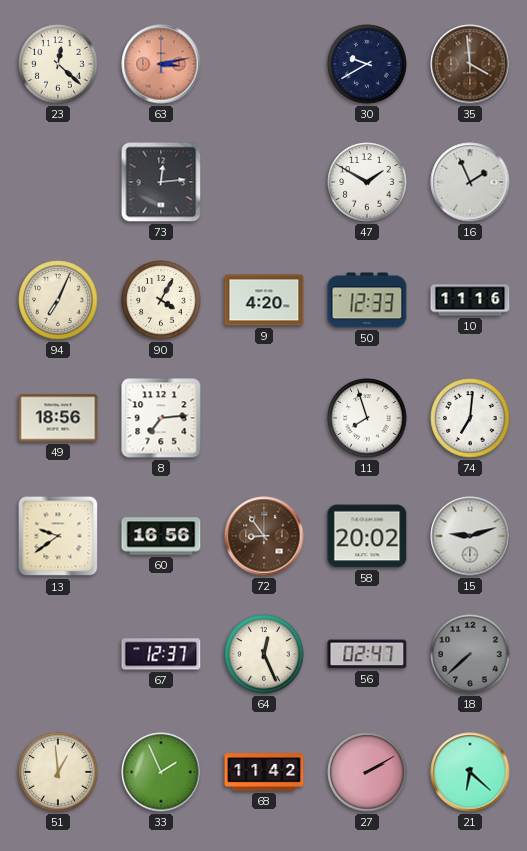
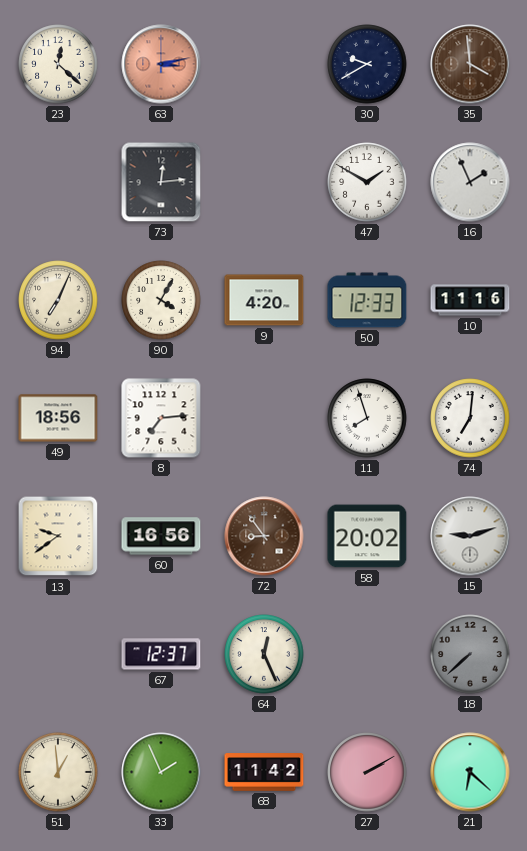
56: 02:47 -> none
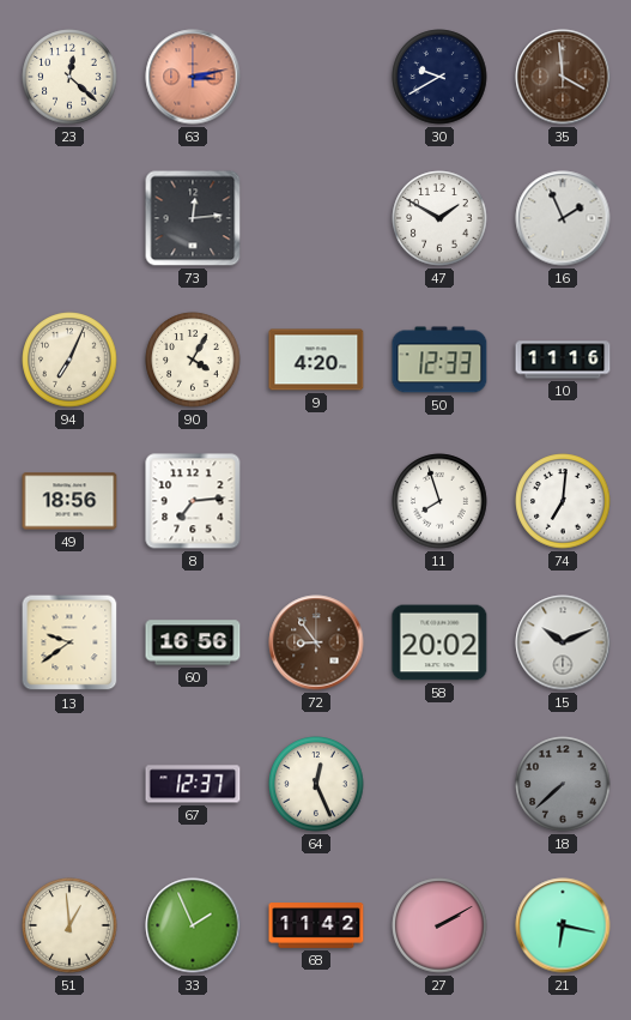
15: 9:12 -> 10:11
21: 6:22 -> 6:17
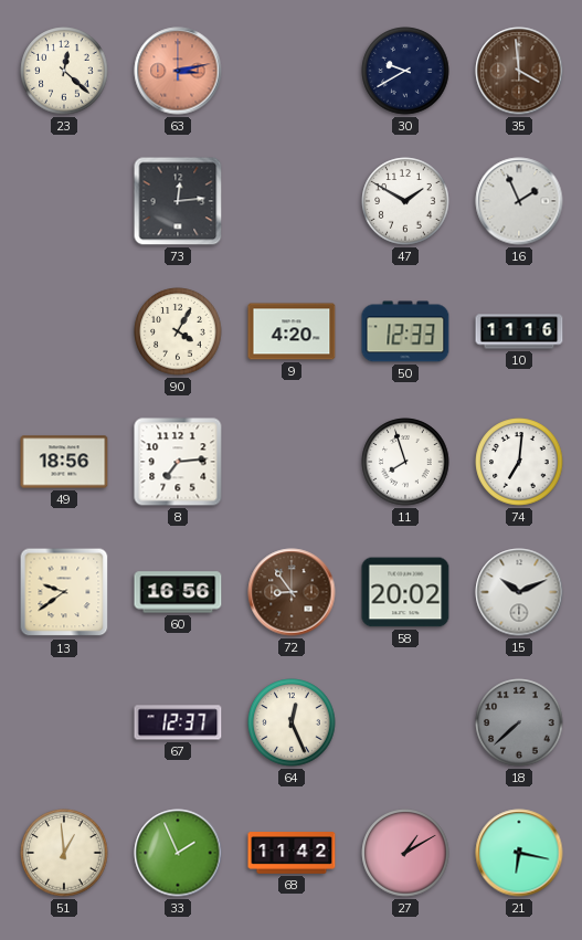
94: 7:04 -> none
27: 2:10 -> 1:10
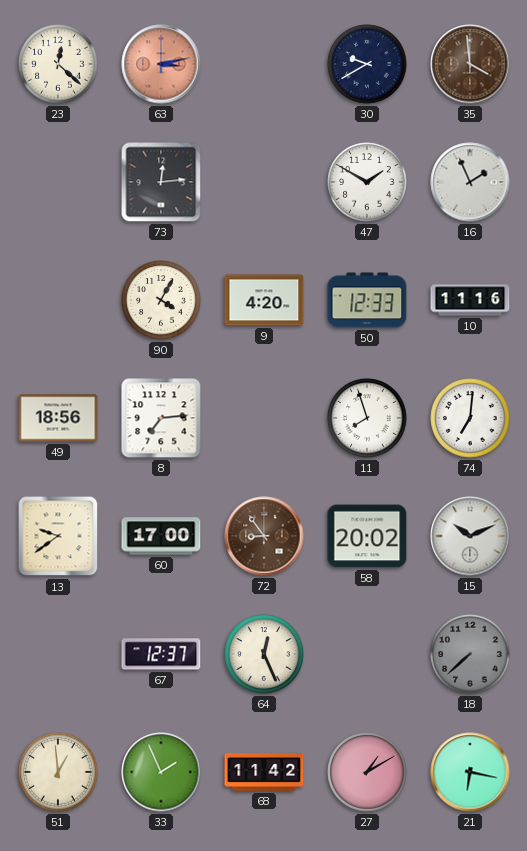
60: 16:56 -> 17:00
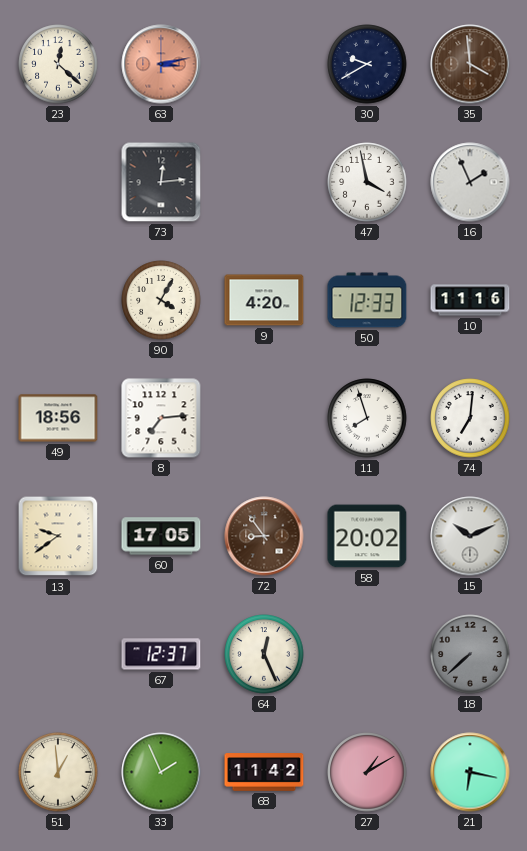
47: 1:50 -> 3:58
60: 17:00 -> 17:05
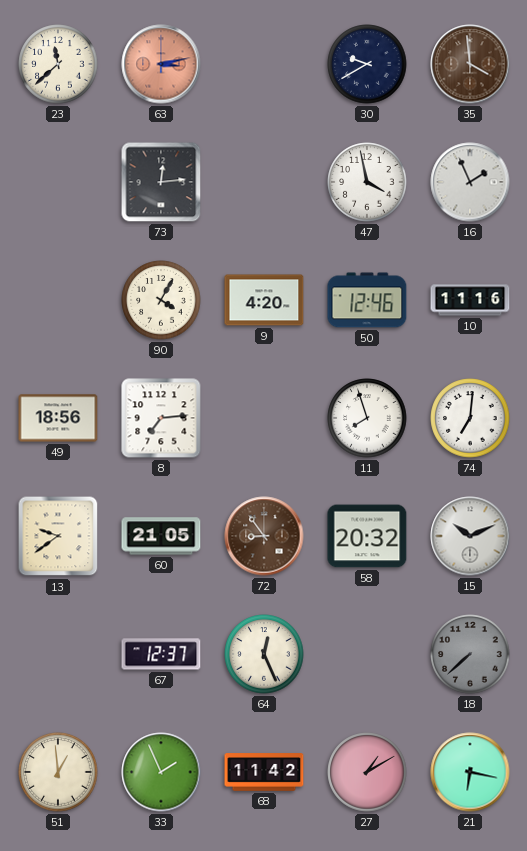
23: 12:22 -> 11:38
50: 12:33 -> 12:46
60: 17:05 -> 21:05
58: 20:02 -> 20:32
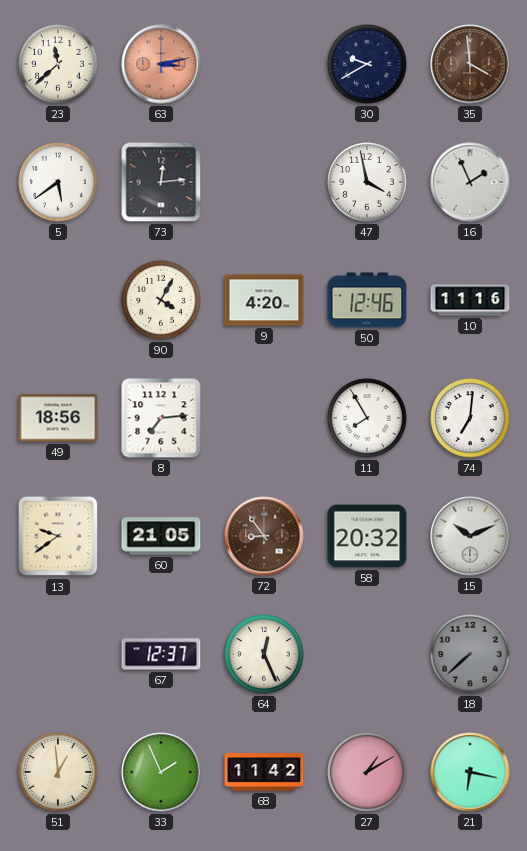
5: none -> 5:39
11: 7:57 -> 7:55
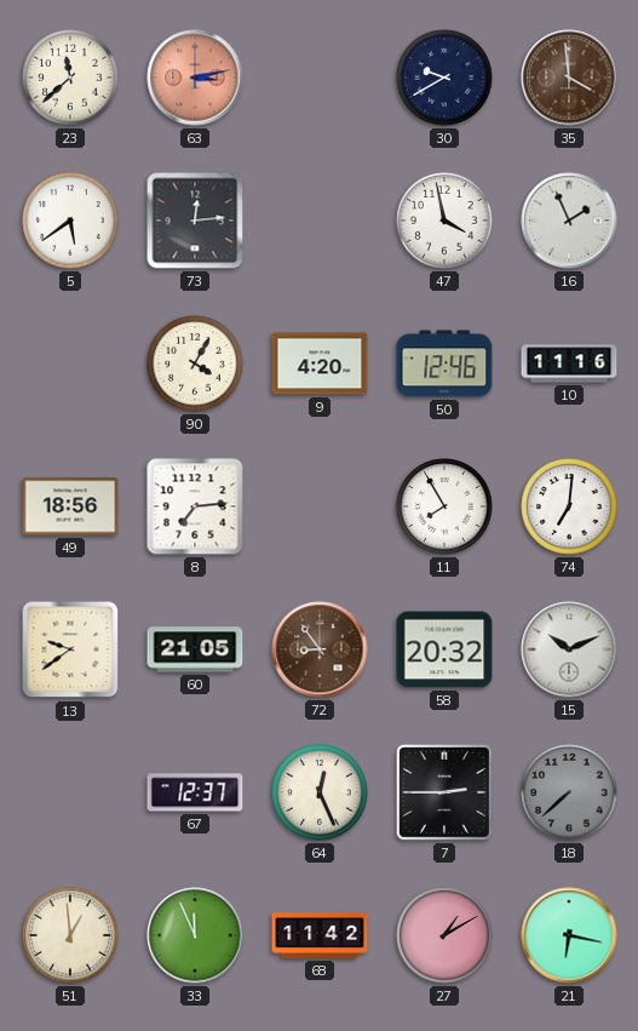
7: none -> 2:45
33: 1:56 -> 11:56
